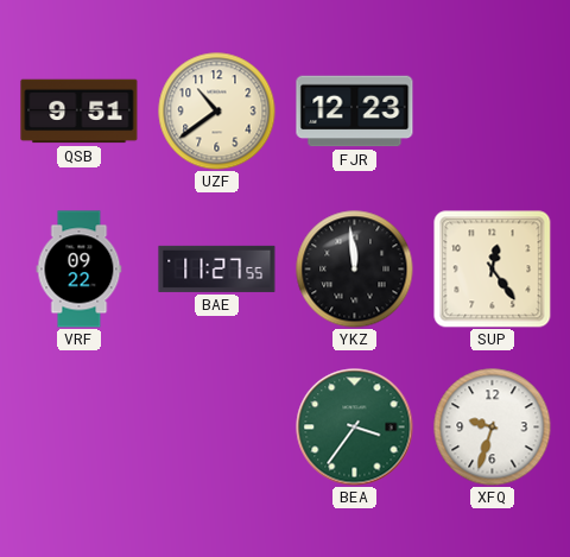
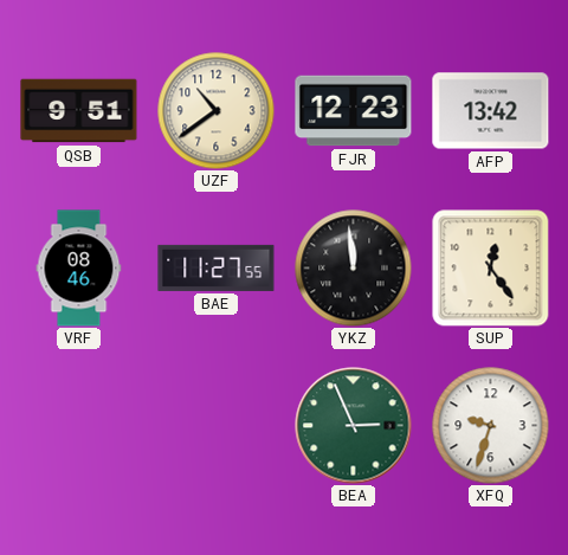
AFP: none -> 13:42
VRF: 09:22 -> 08:46
BEA: 3:36 -> 2:56
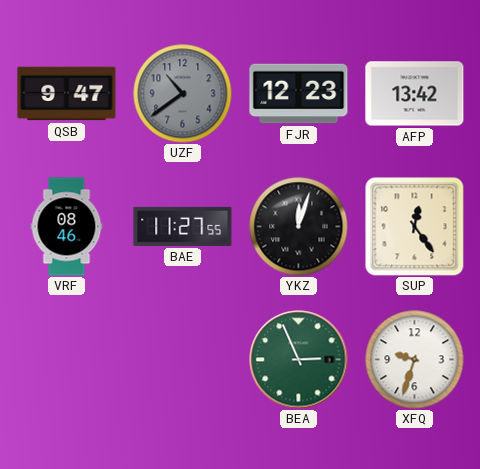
QSB: 9:51 -> 9:47
UZF dial: cream -> grey
YKZ: 11:59 -> 12:03
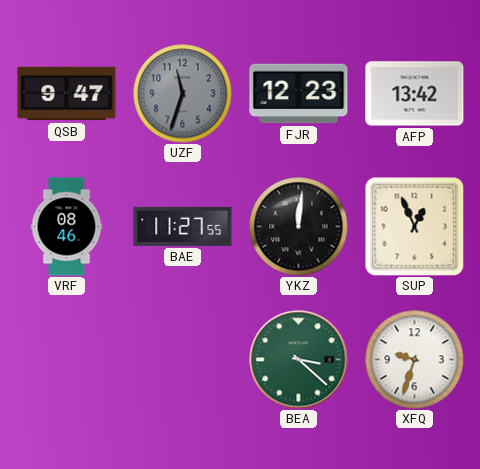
UZF: 10:39 -> 11:33
YKZ: 12:03 -> 12:01
SUP: 12:24 -> 12:56
BEA: 2:56 -> 3:22
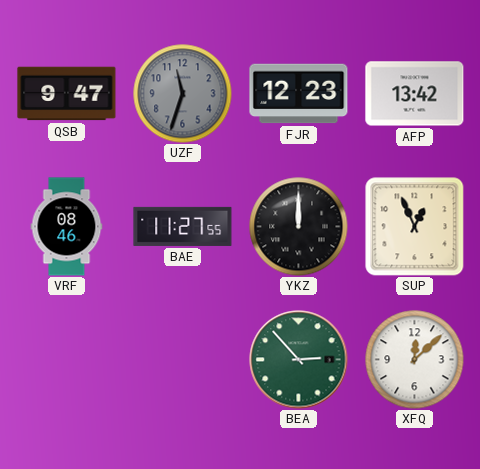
YKZ: 12:01 -> 12:00
BEA: 3:22 -> 2:53
XFQ: 9:33 -> 12:08
